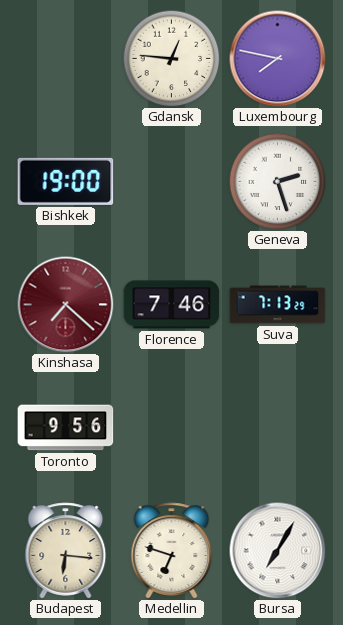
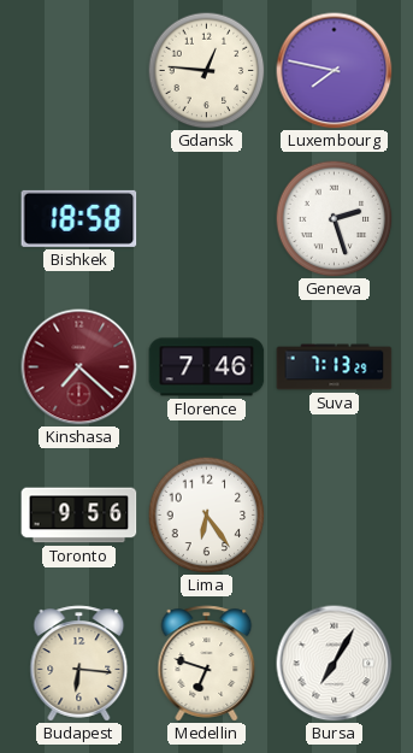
Bishkek: 19:00 -> 18:58
Lima: none -> 6:24
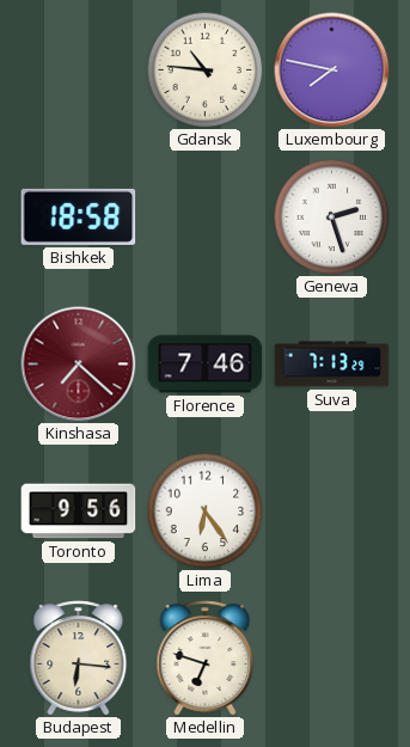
Gdansk: 12:46 -> 10:46
Bursa: 7:05 -> none
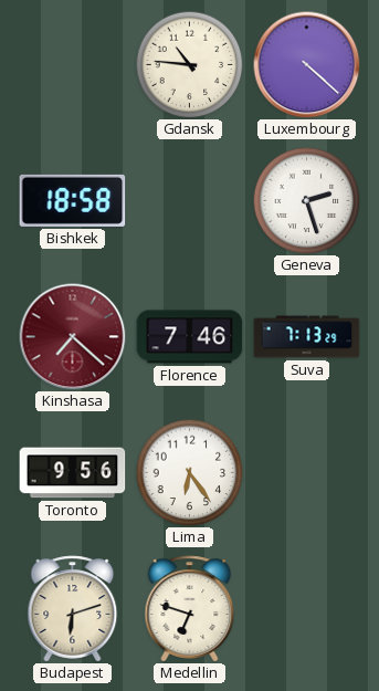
Luxembourg: 7:47 -> 4:22
Budapest: 6:16 -> 6:12
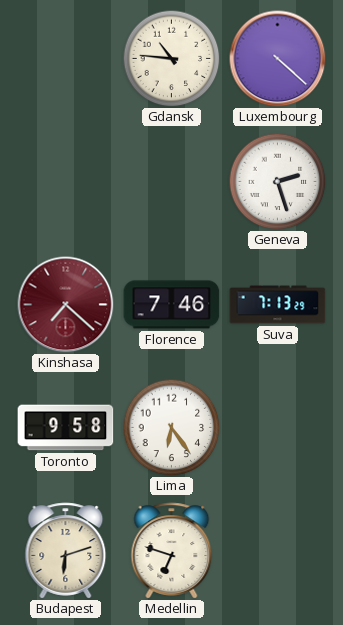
Bishkek: 18:58 -> none
Toronto: 9:56 -> 9:58
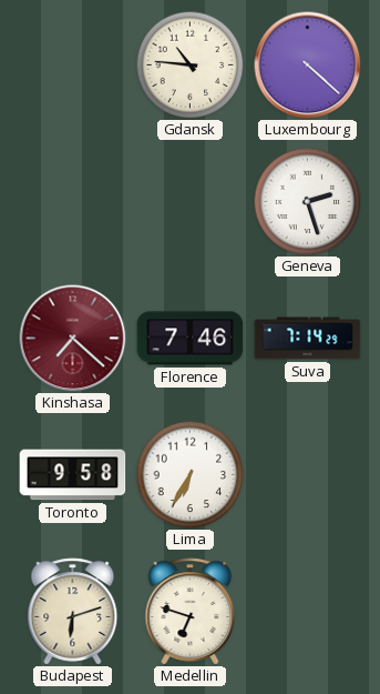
Suva: 7:13 -> 7:14
Lima: 6:24 -> 6:35
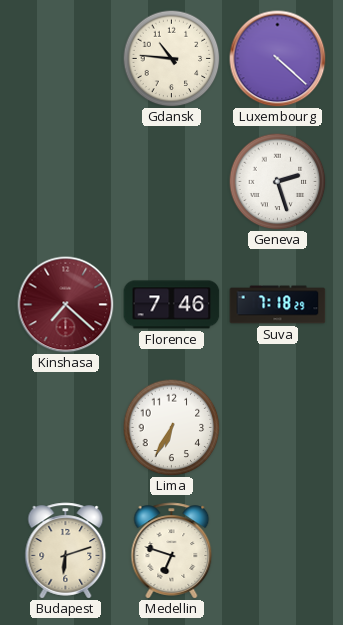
Suva: 7:14 -> 7:18
Toronto: 9:58 -> none
